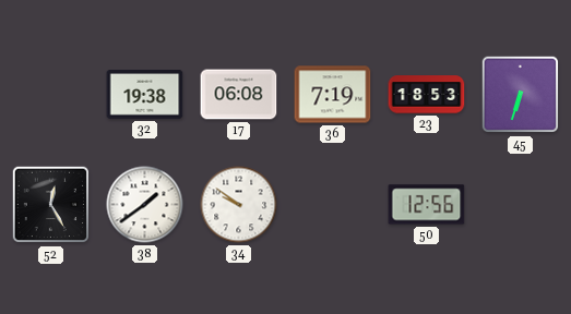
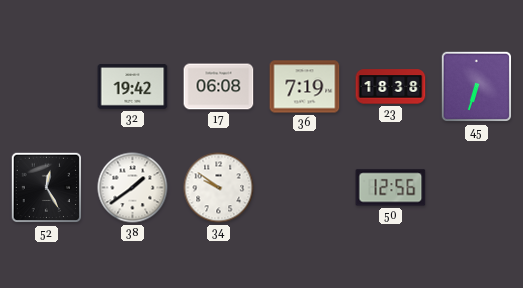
32: 19:38 -> 19:42
23: 18:53 -> 18:38
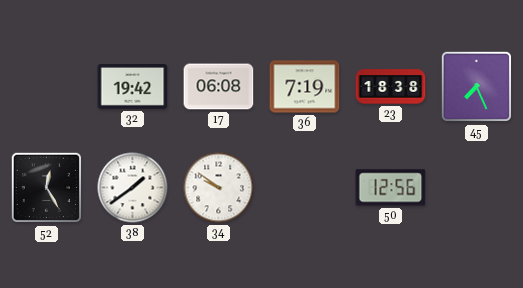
45: 6:33 -> 7:26
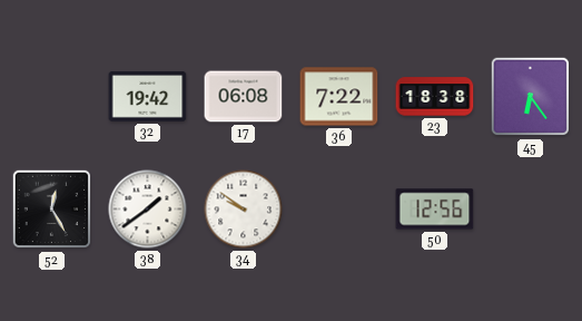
36: 7:19 -> 7:22
45: 7:26 -> 6:24
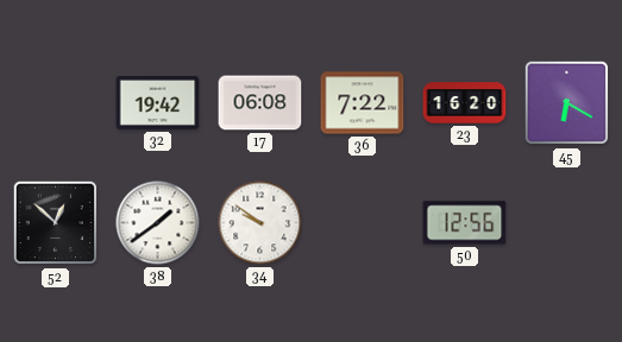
23: 18:38 -> 16:20
45: 6:24 -> 6:20
52: 12:25 -> 12:52
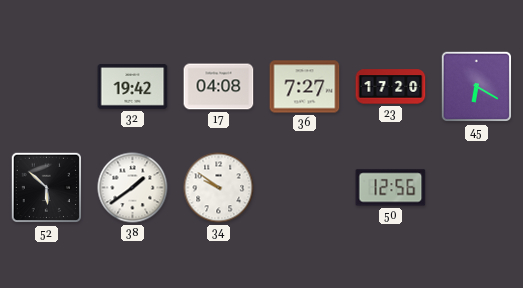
17: 06:08 -> 04:08
36: 7:22 -> 7:27
23: 16:20 -> 17:20
52: 12:52 -> 5:52
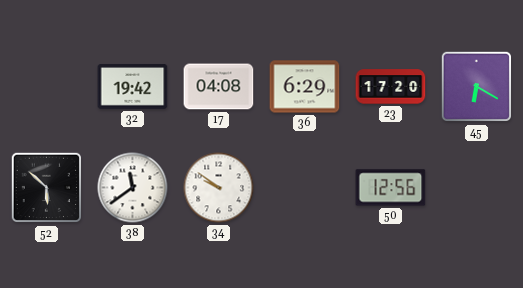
36: 7:27 -> 6:29
38: 1:39 -> 11:39
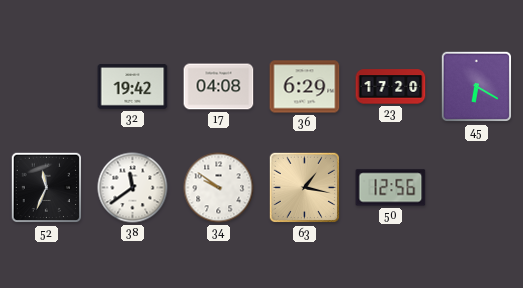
52: 5:52 -> 11:34
63: none -> 1:17
